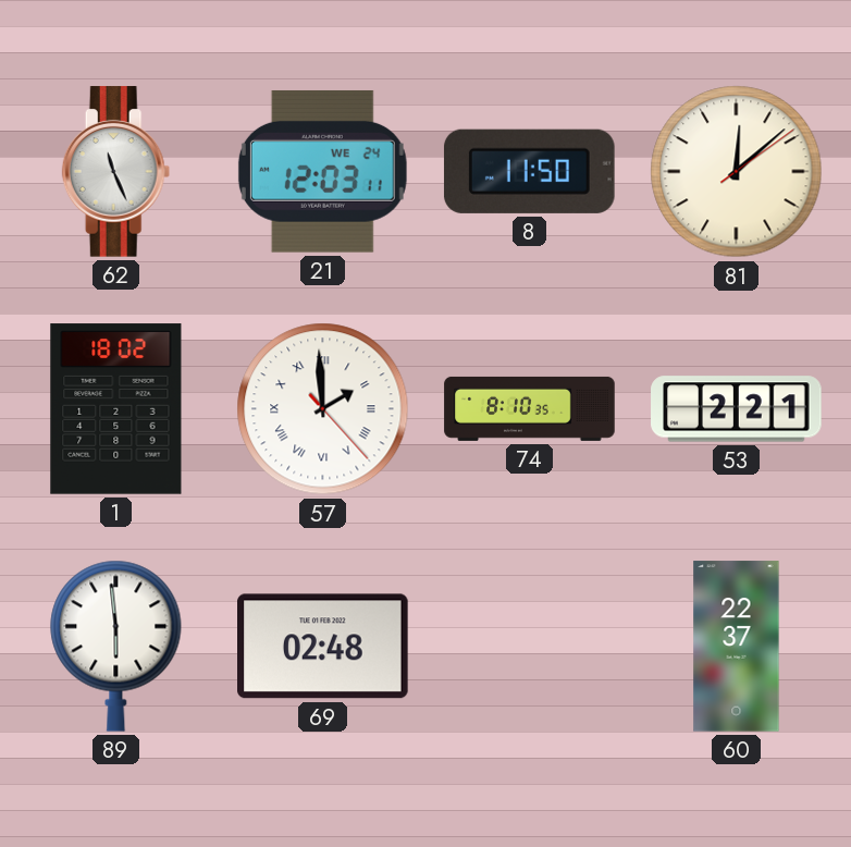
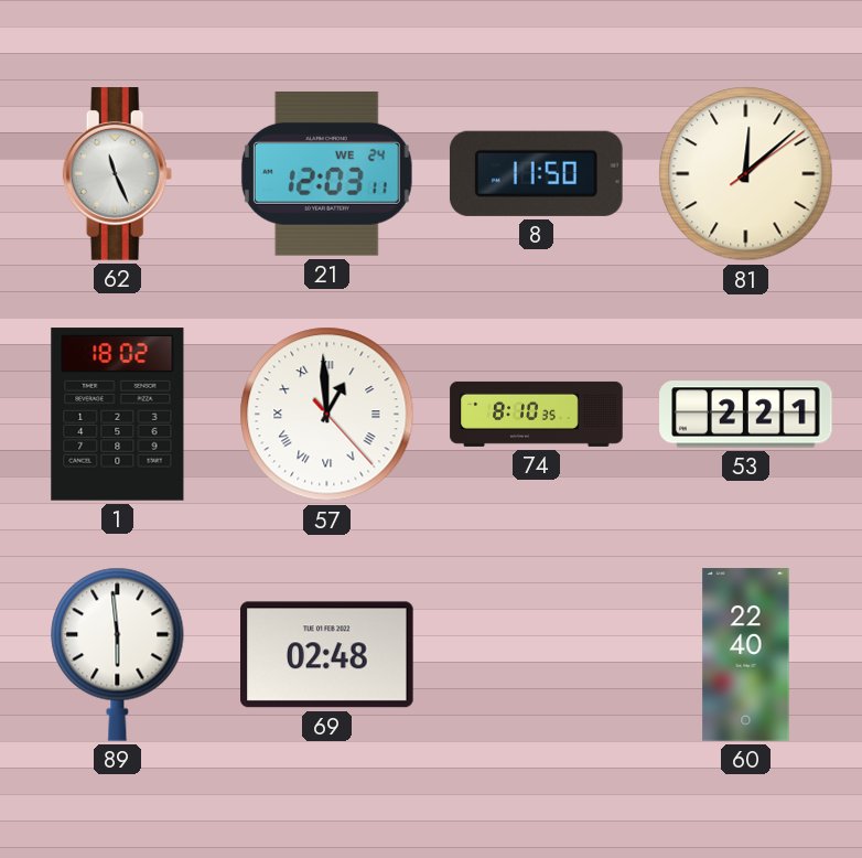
57: 1:59 -> 12:59
60: 22:37 -> 22:40
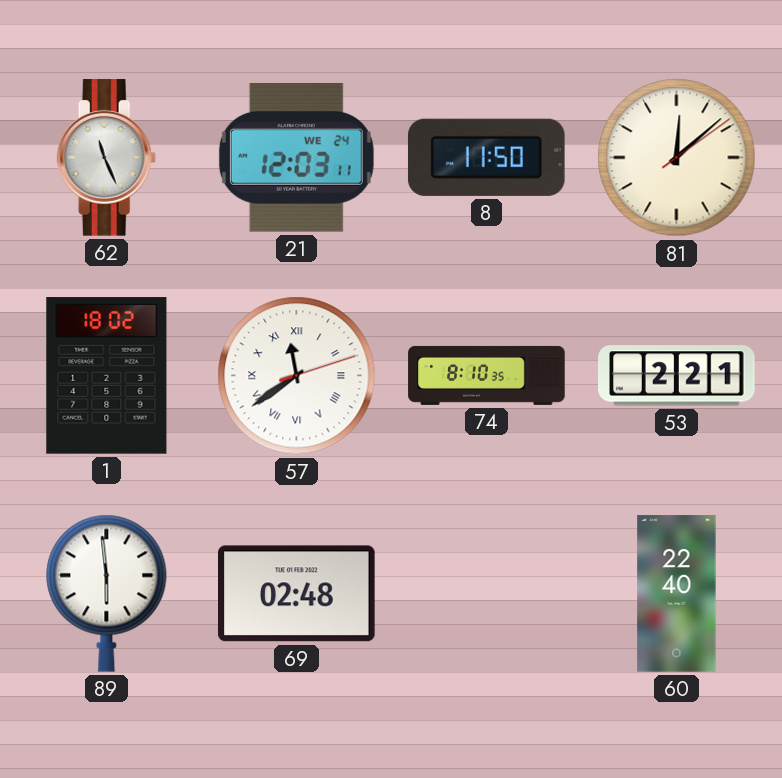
57: 12:59 -> 11:39
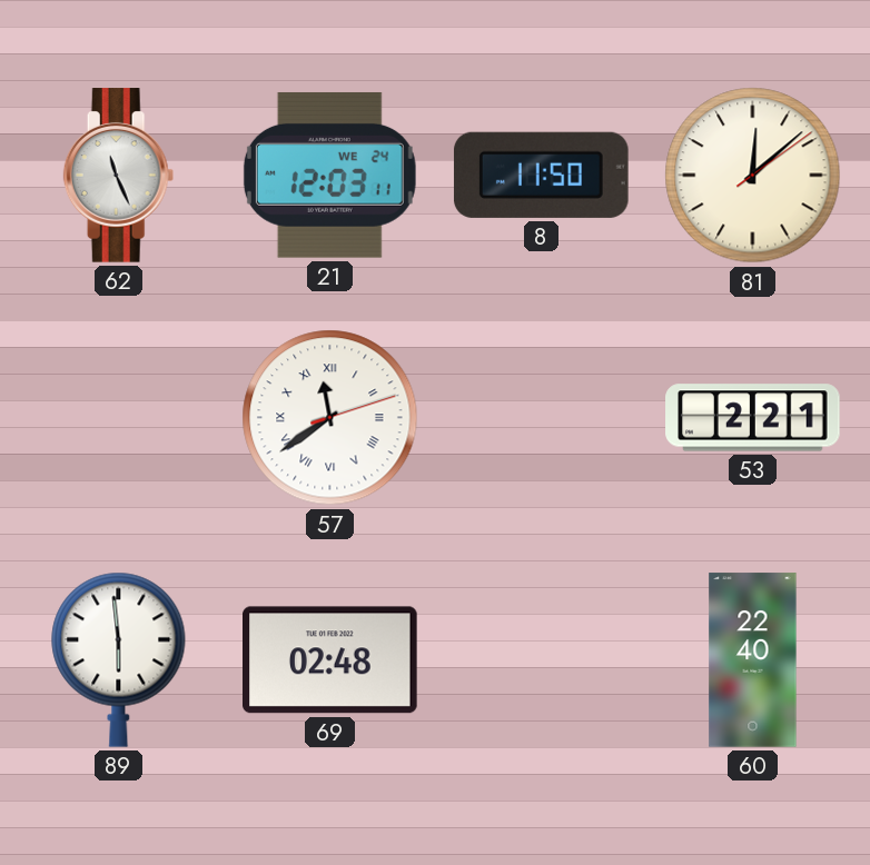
1: 18:02 -> none
74: 8:10 -> none
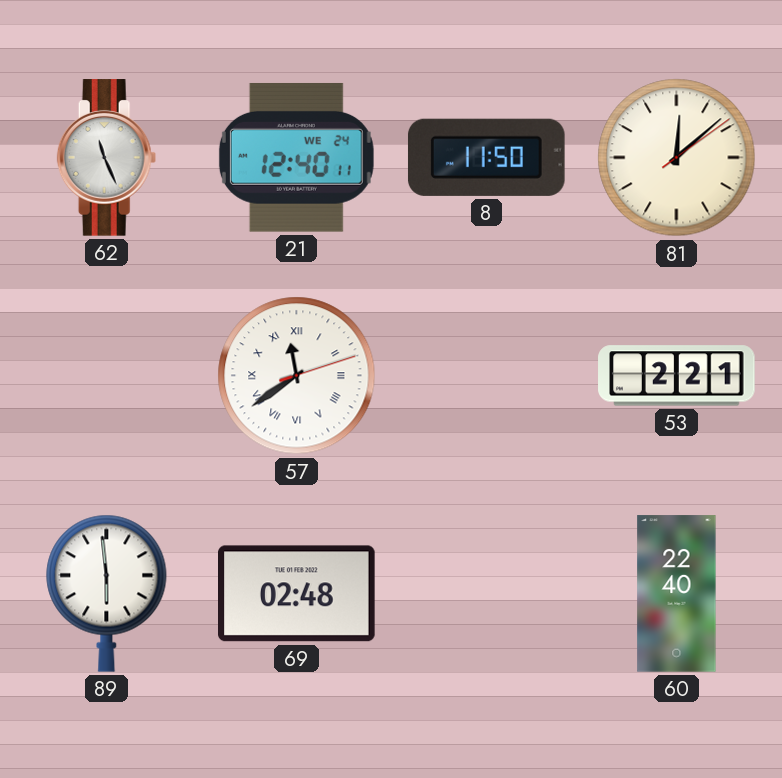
21: 12:03 -> 12:40
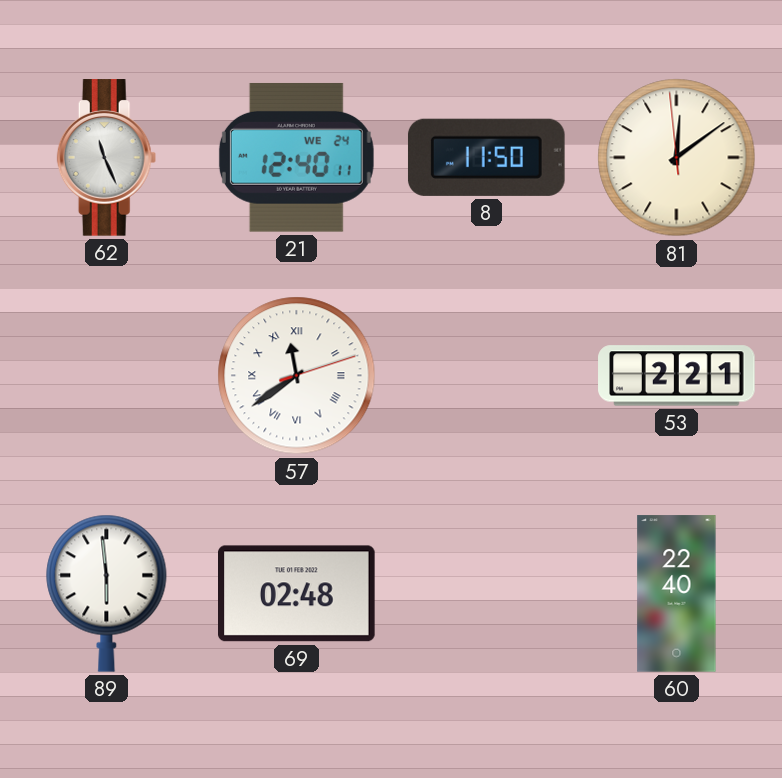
81: 12:08:09 -> 12:08:59
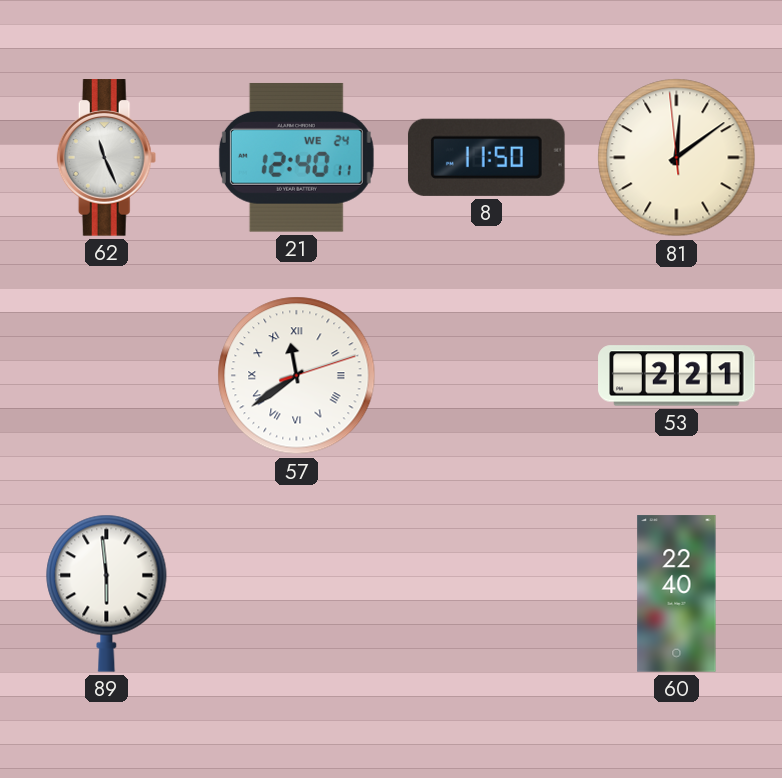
69: 02:48 -> none
